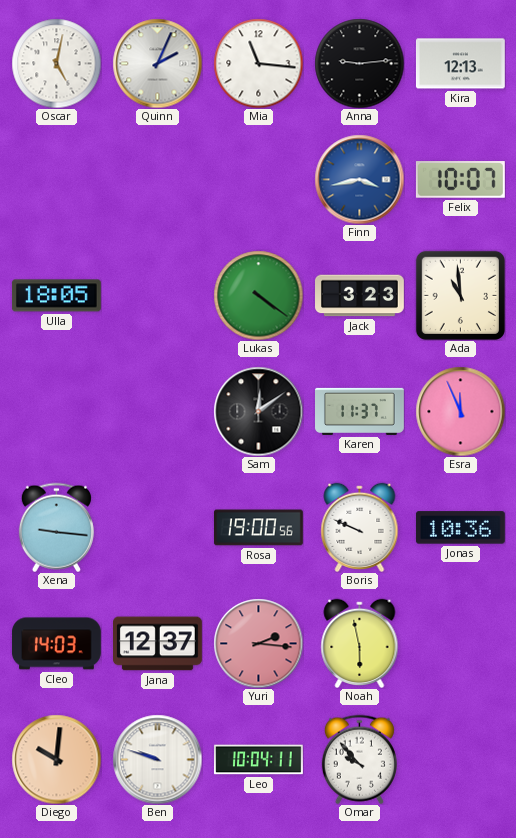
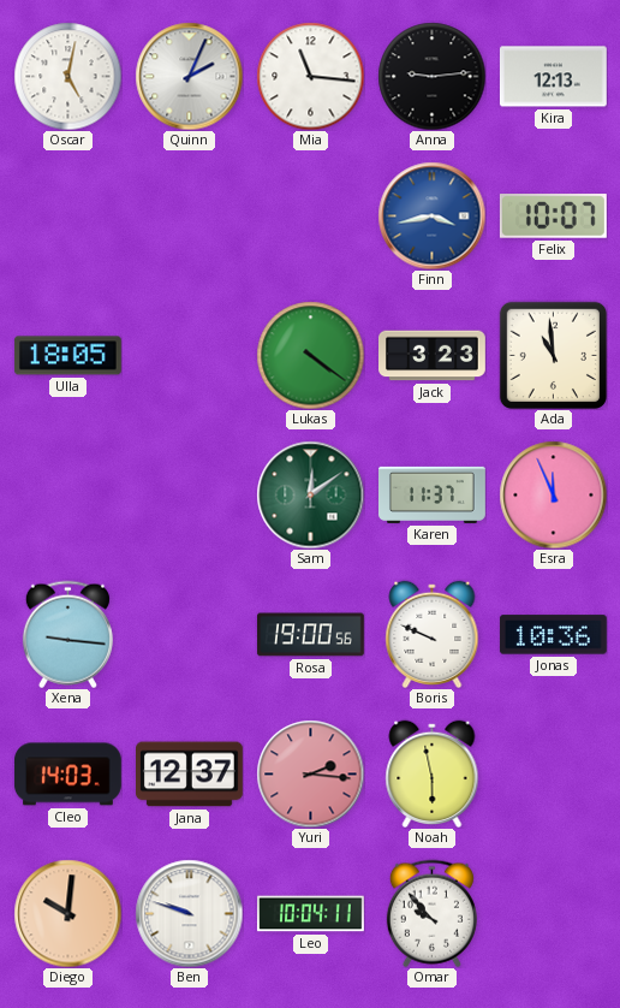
Sam dial: black -> green
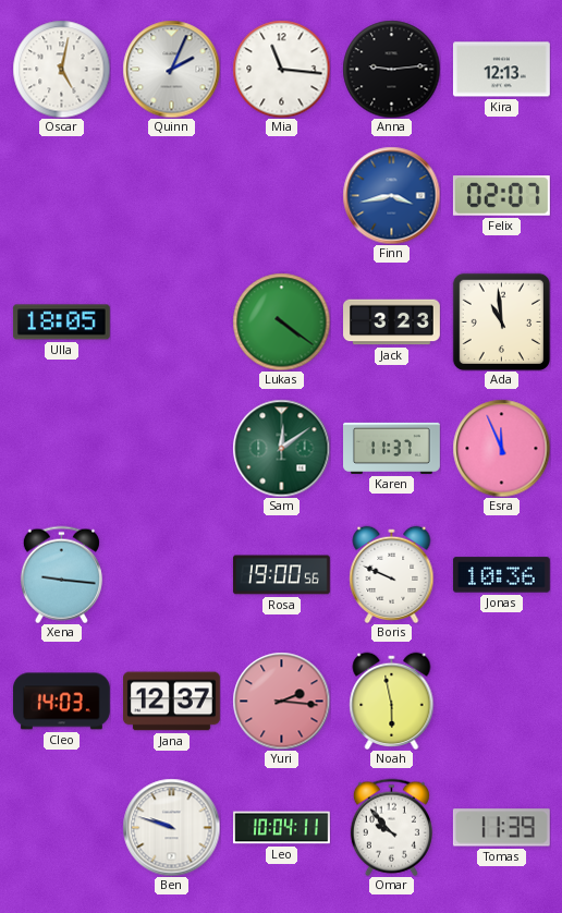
Felix: 10:07 -> 02:07
Diego: 10:01 -> none
Tomas: none -> 11:39
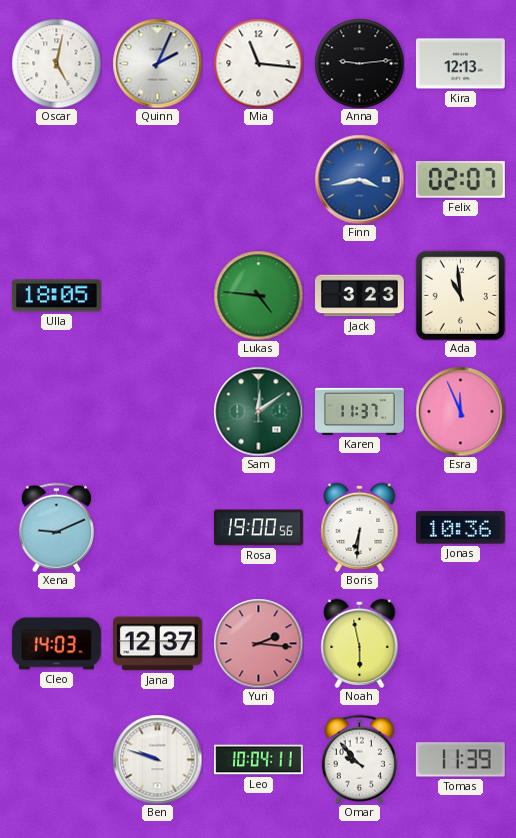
Lukas: 4:21 -> 4:46
Xena: 9:16 -> 9:11
Boris: 9:49 -> 6:31
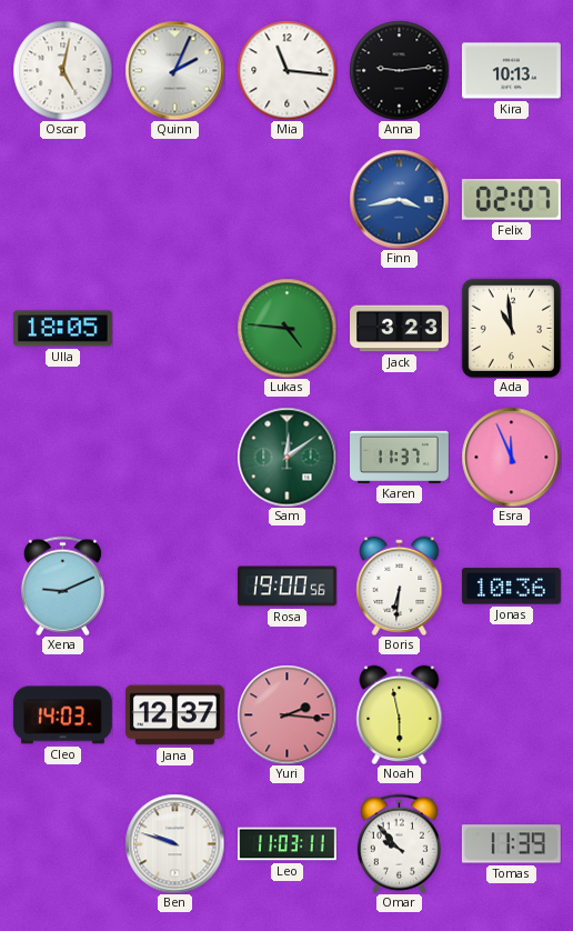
Kira: 12:13 -> 10:13
Leo: 10:04 -> 11:03
